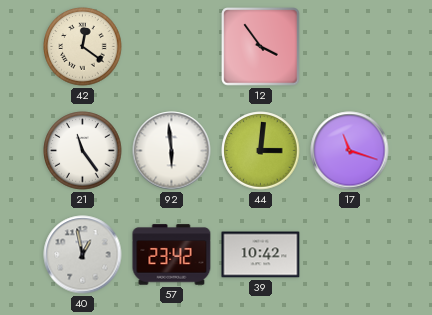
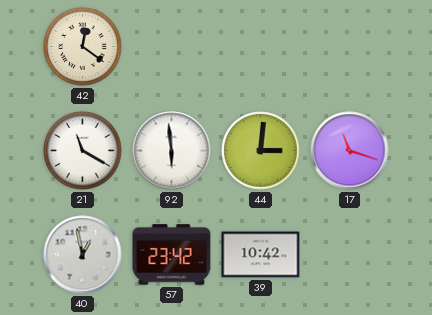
12: 3:54 -> none
21: 11:24 -> 11:20
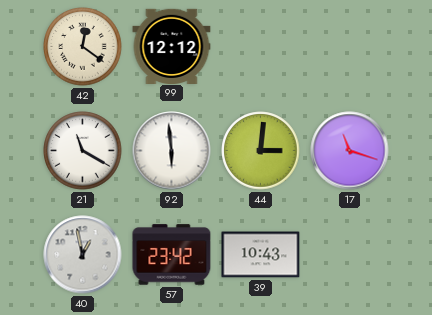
99: none -> 12:12
39: 10:42 -> 10:43
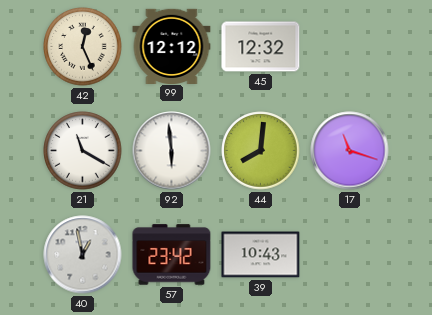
42: 12:21 -> 12:26
45: none -> 12:32
44: 3:01 -> 8:01
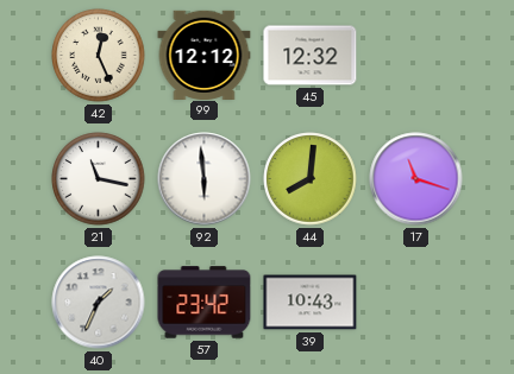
21: 11:20 -> 11:17
40: 12:58 -> 1:34
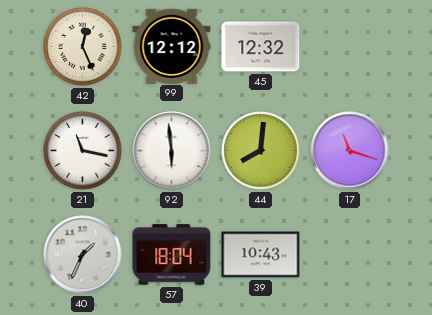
57: 23:42 -> 18:04
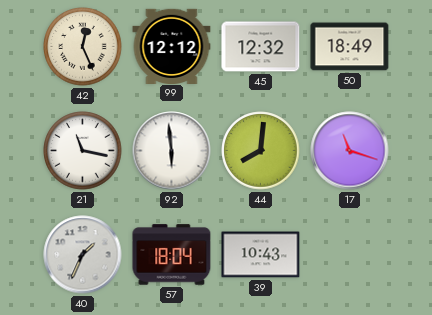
50: none -> 18:49
